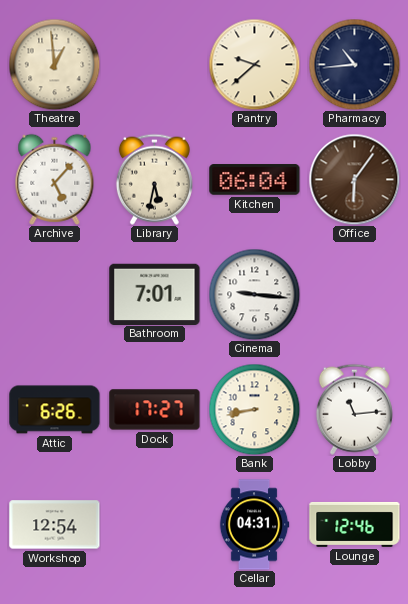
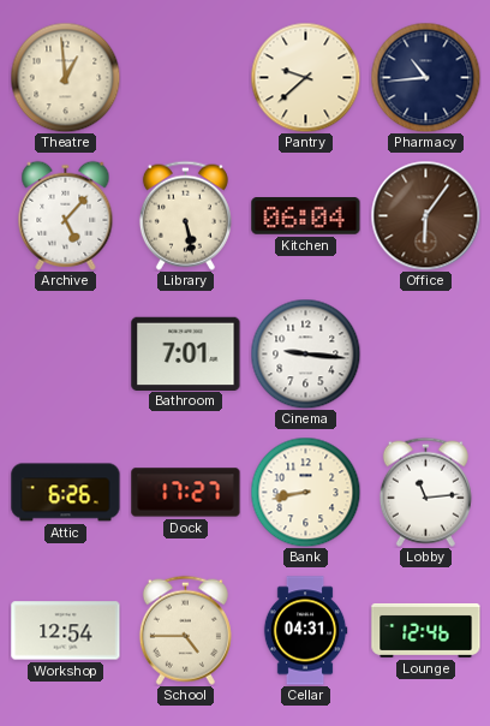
Library: 5:32 -> 5:28
School: none -> 4:45
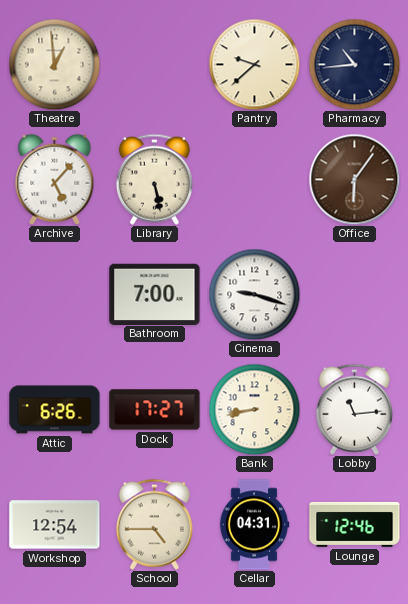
Kitchen: 06:04 -> none
Bathroom: 7:01 -> 7:00
Cinema: 9:16 -> 9:18
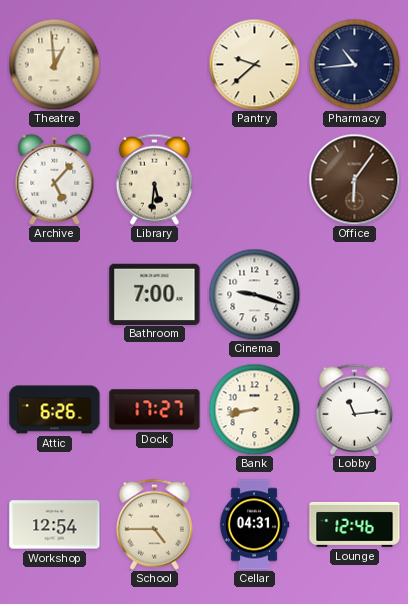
Library: 5:28 -> 5:31
